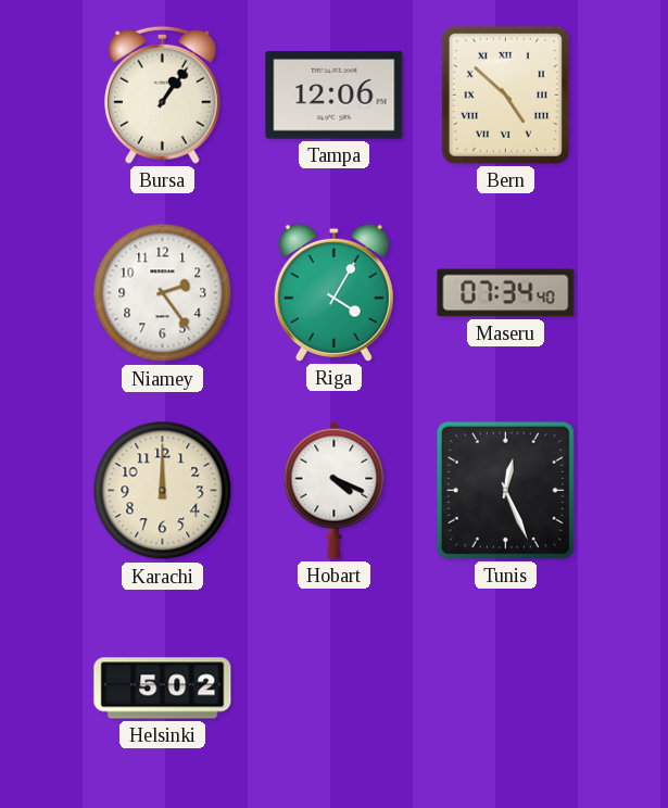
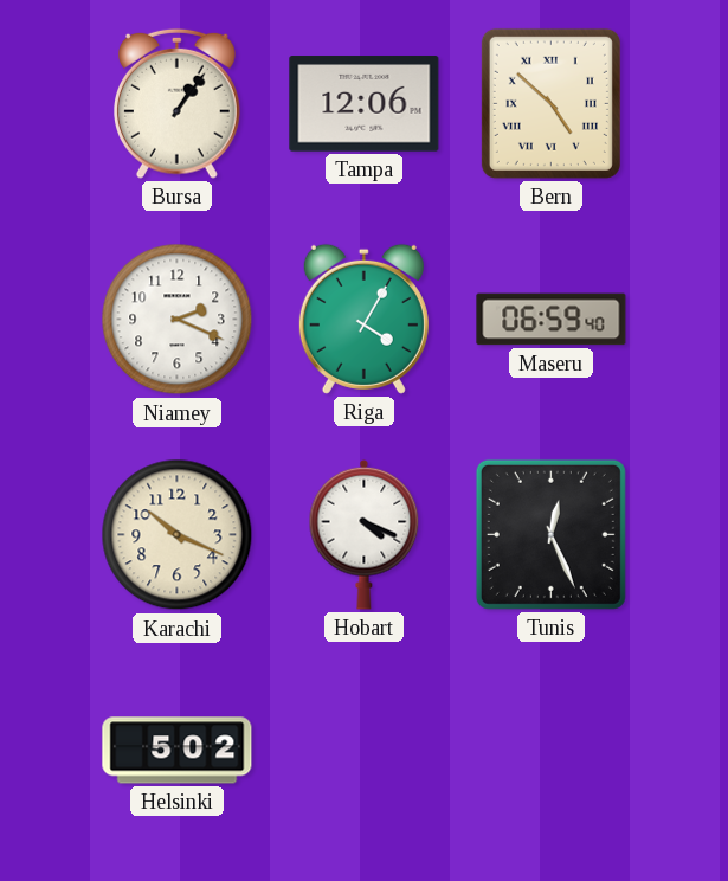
Niamey: 2:24 -> 2:19
Maseru: 07:34 -> 06:59
Karachi: 12:00 -> 10:19
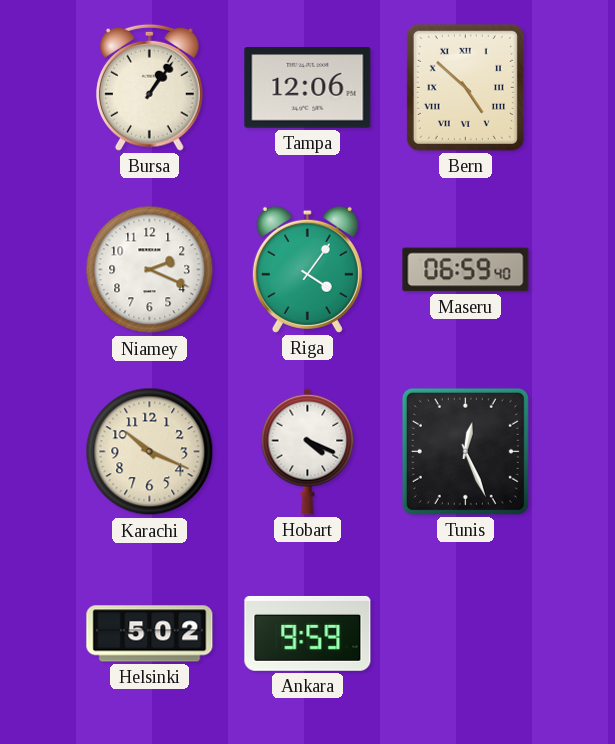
Riga: 4:05 -> 4:06
Ankara: none -> 9:59
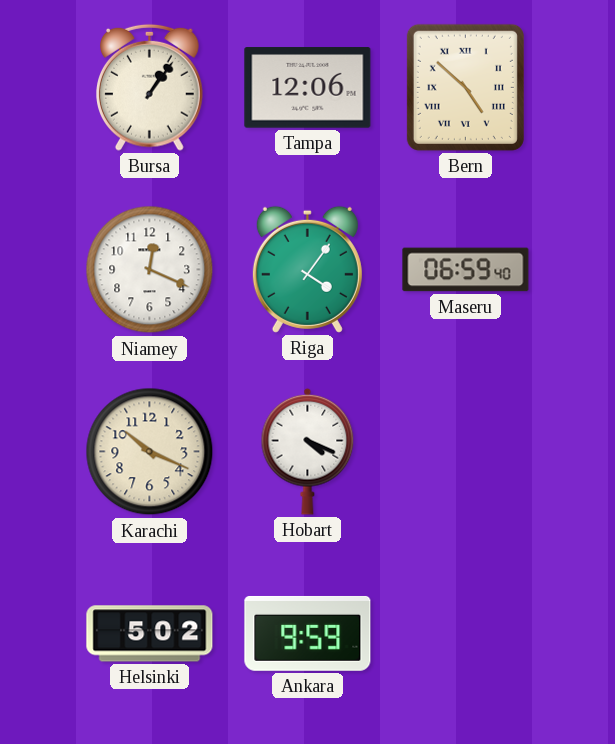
Niamey: 2:19 -> 12:19
Tunis: 12:26 -> none
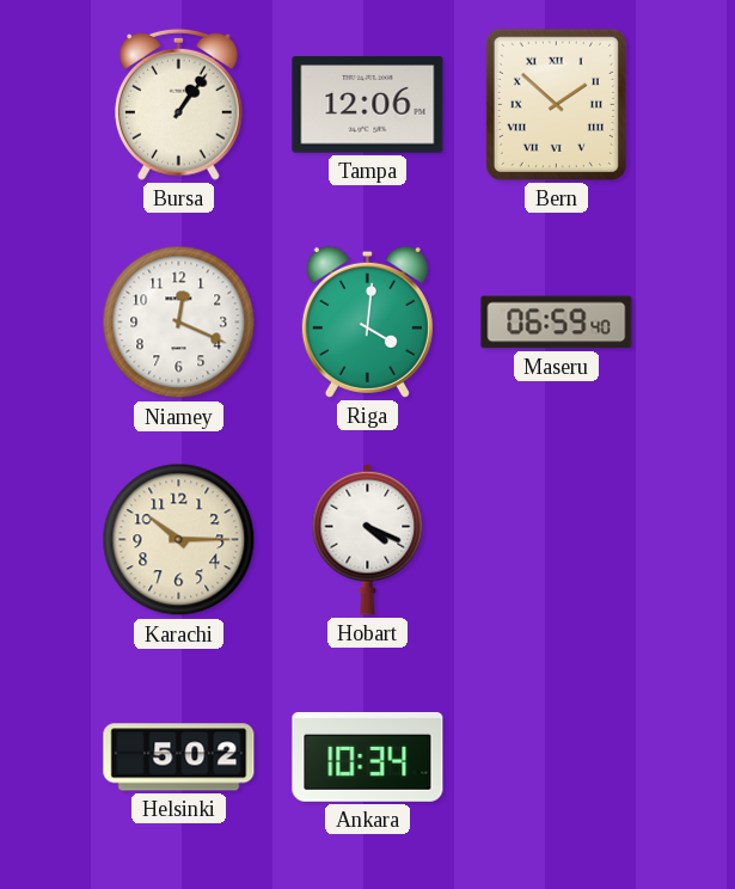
Bern: 4:52 -> 1:52
Riga: 4:06 -> 4:01
Karachi: 10:19 -> 10:15
Ankara: 9:59 -> 10:34
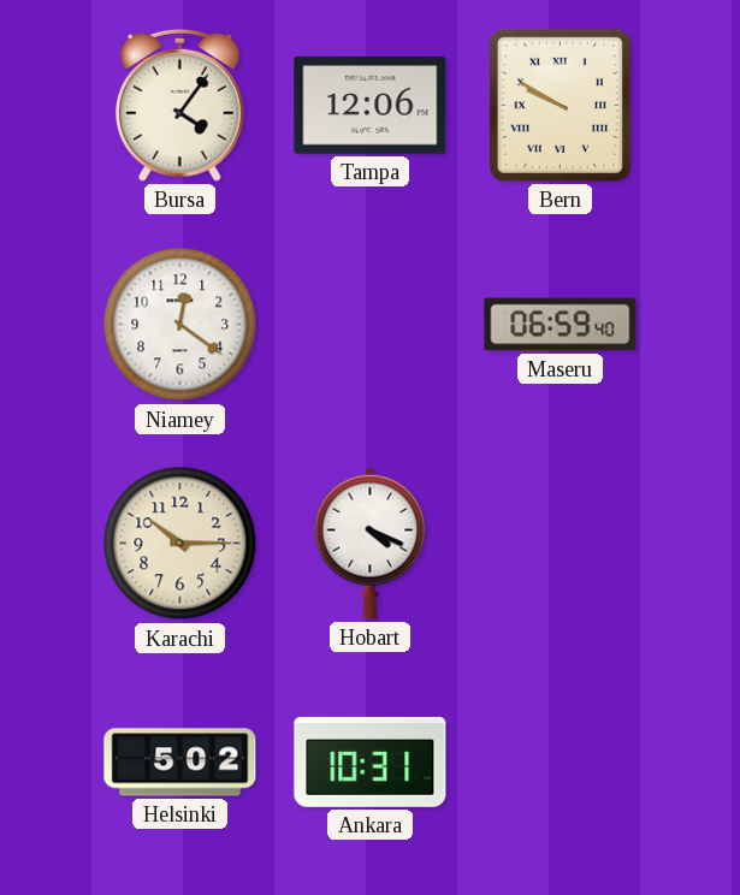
Bursa: 1:06 -> 4:06
Bern: 1:52 -> 9:50
Niamey: 12:19 -> 12:21
Riga: 4:01 -> none
Ankara: 10:34 -> 10:31
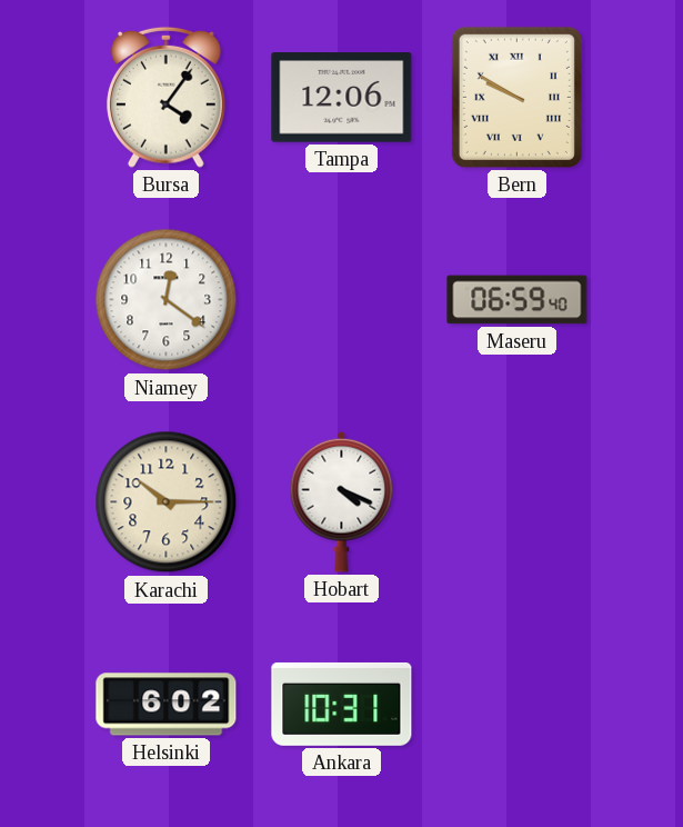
Helsinki: 5:02 -> 6:02
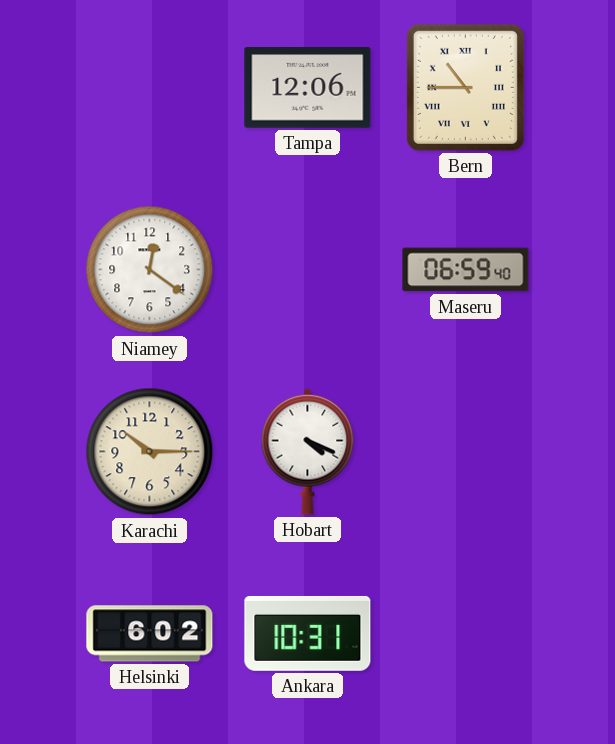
Bursa: 4:06 -> none
Bern: 9:50 -> 10:45
